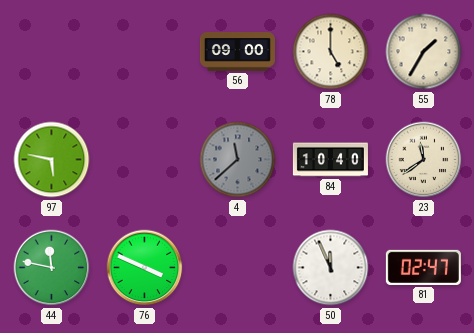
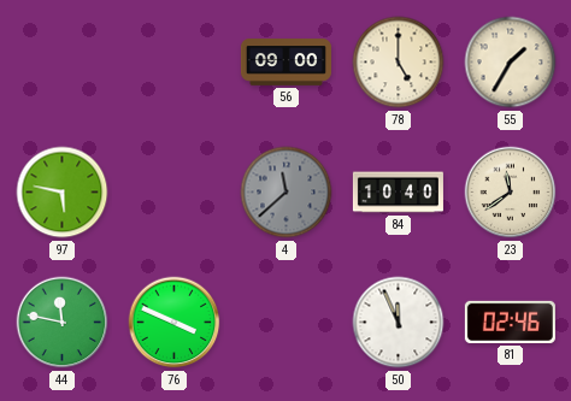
81: 02:47 -> 02:46
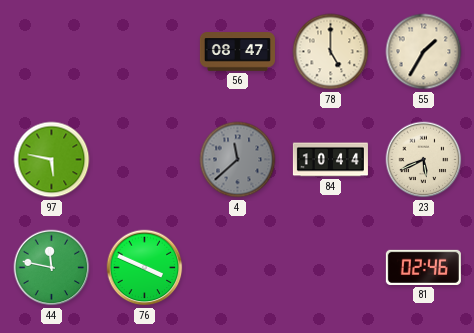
56: 09:00 -> 08:47
84: 10:40 -> 10:44
23: 11:39 -> 5:41
50: 11:56 -> none
